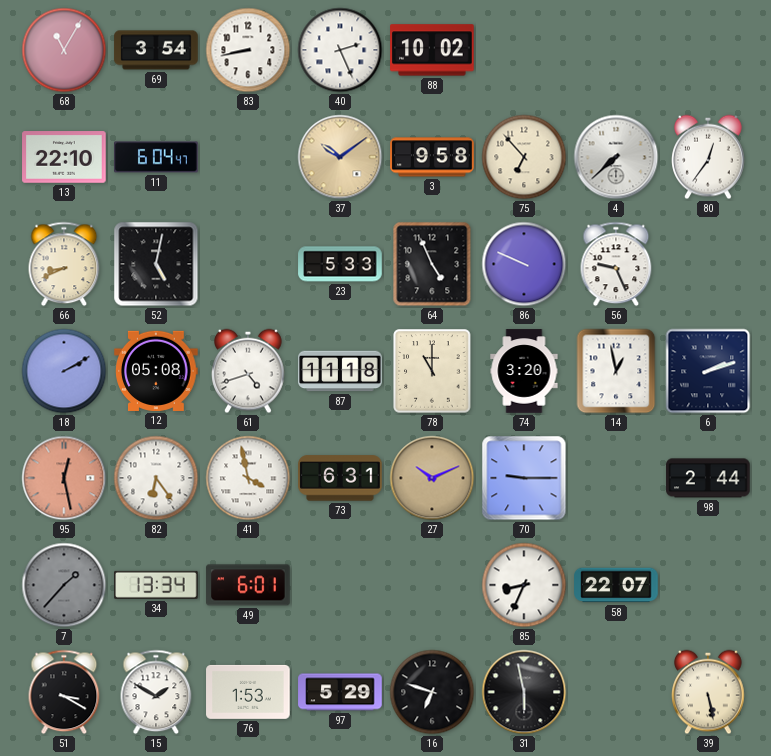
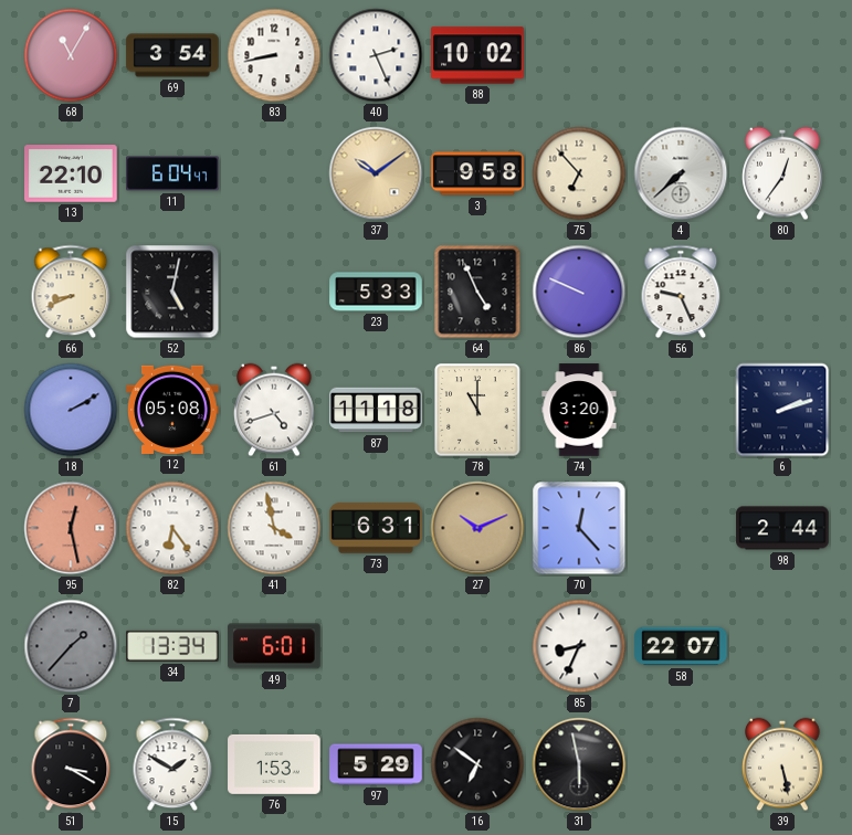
14: 12:58 -> none
70: 9:15 -> 12:23
16: 6:48 -> 6:51
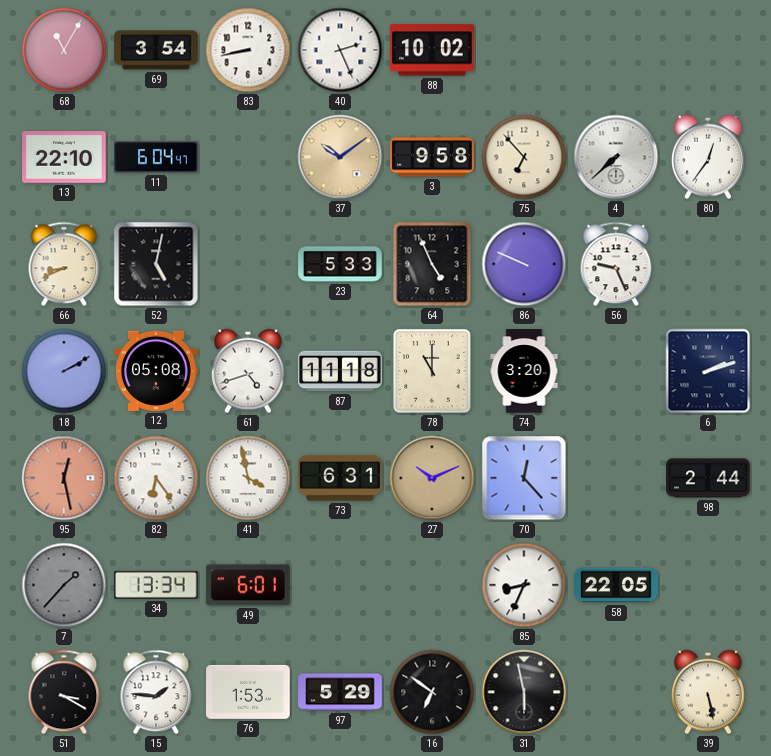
58: 22:07 -> 22:05
15: 1:50 -> 1:46
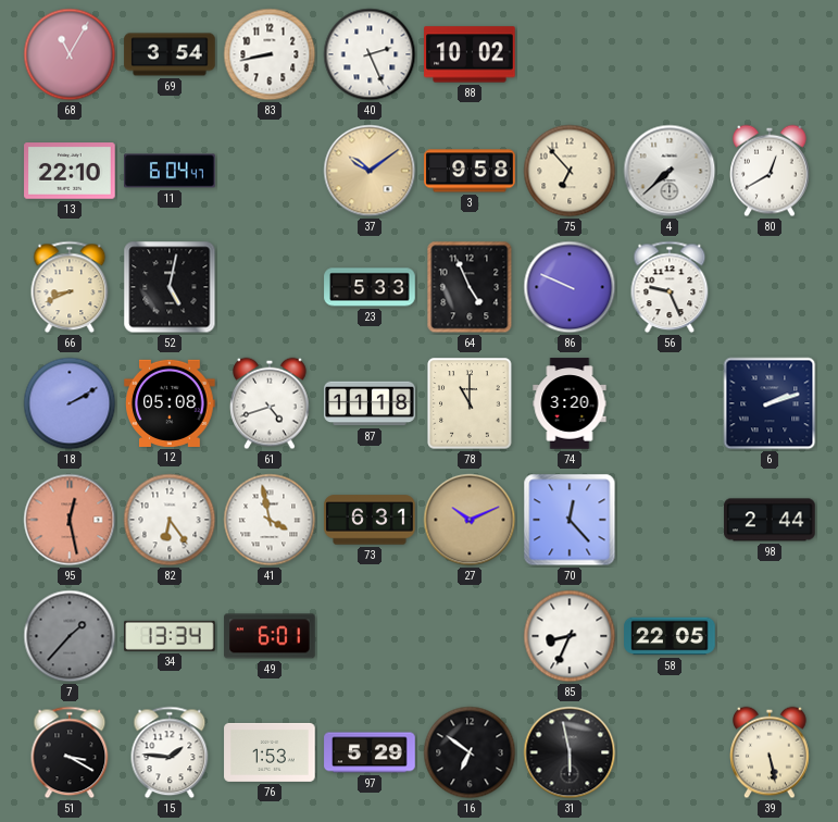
80: 12:36 -> 12:40
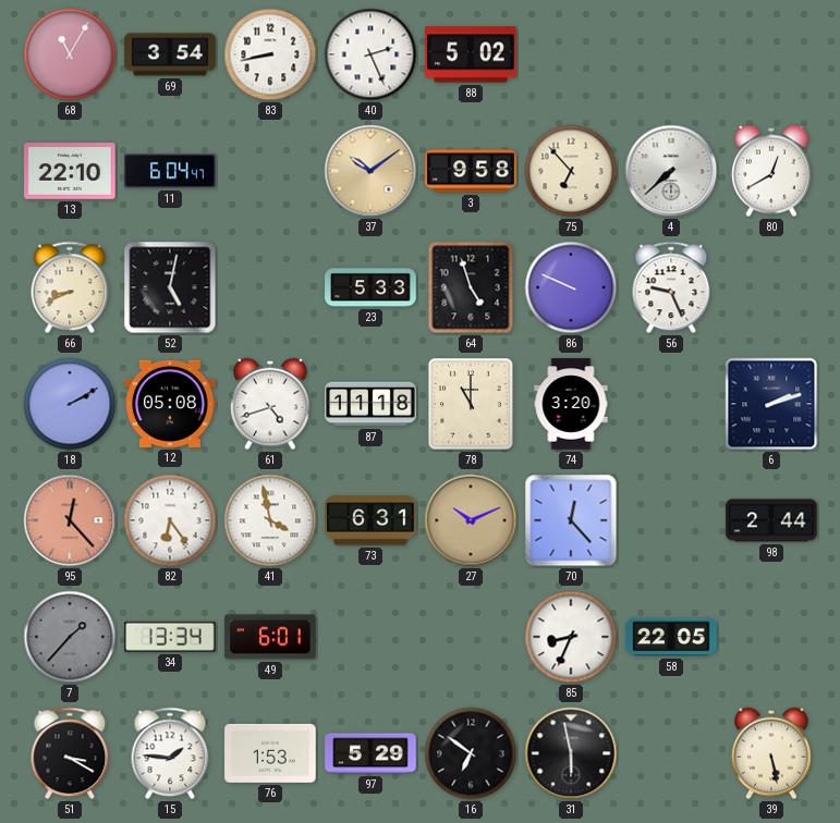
88: 10:02 -> 5:02
64: 4:56 -> 4:57
95: 12:28 -> 12:23
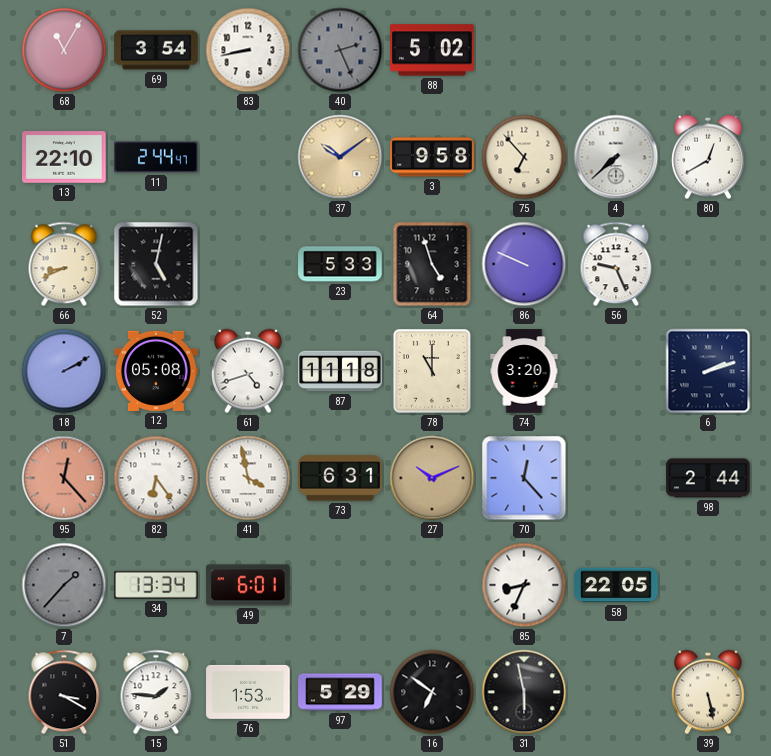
40 dial: white -> grey
11: 6:04 -> 2:44
